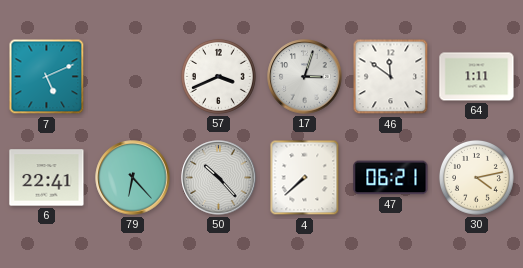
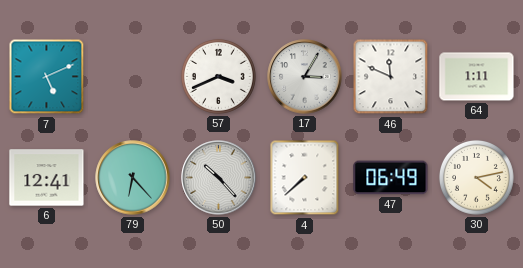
17: 3:03 -> 3:05
46: 11:51 -> 11:49
6: 22:41 -> 12:41
47: 06:21 -> 06:49
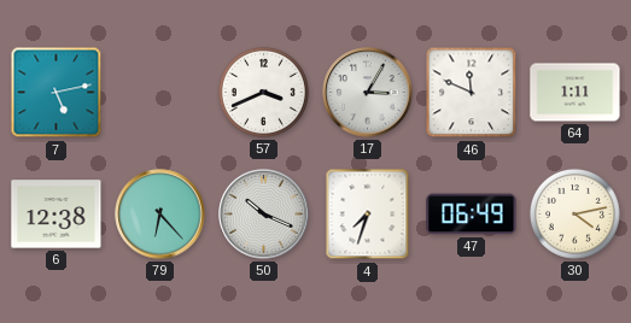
7: 5:11 -> 5:13
6: 12:41 -> 12:38
50: 10:23 -> 10:19
4: 7:38 -> 7:33
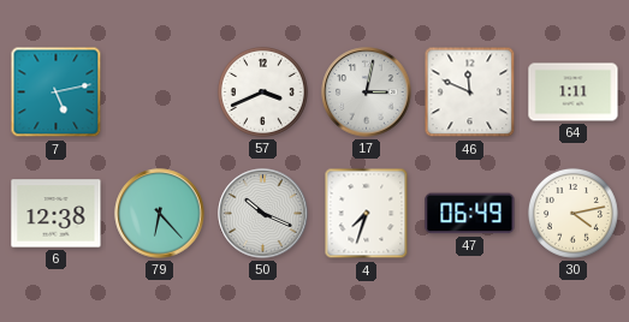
17: 3:05 -> 3:02
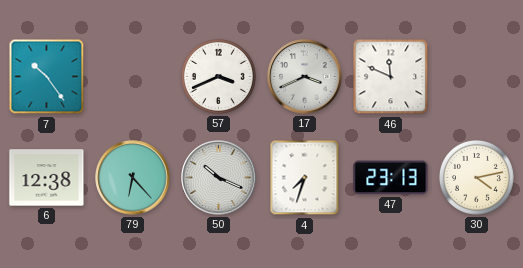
7: 5:13 -> 10:24
17: 3:02 -> 3:41
64: 1:11 -> none
47: 06:49 -> 23:13
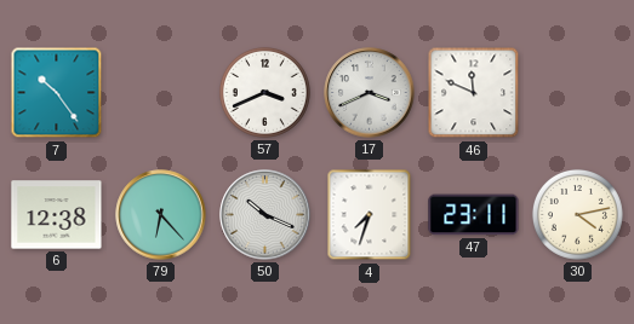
47: 23:13 -> 23:11
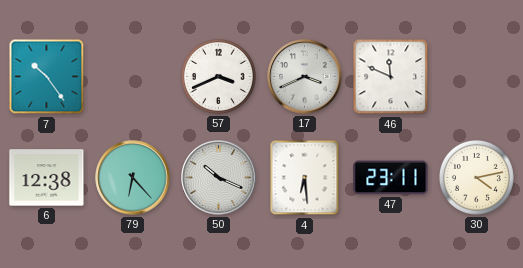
4: 7:33 -> 6:29
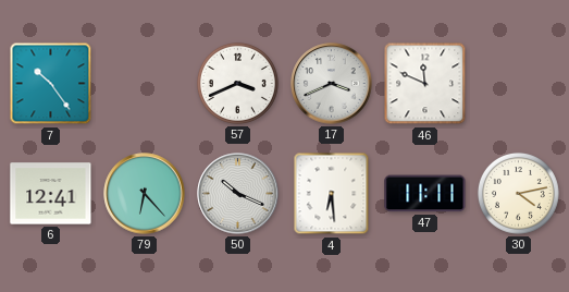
6: 12:38 -> 12:41
47: 23:11 -> 11:11
